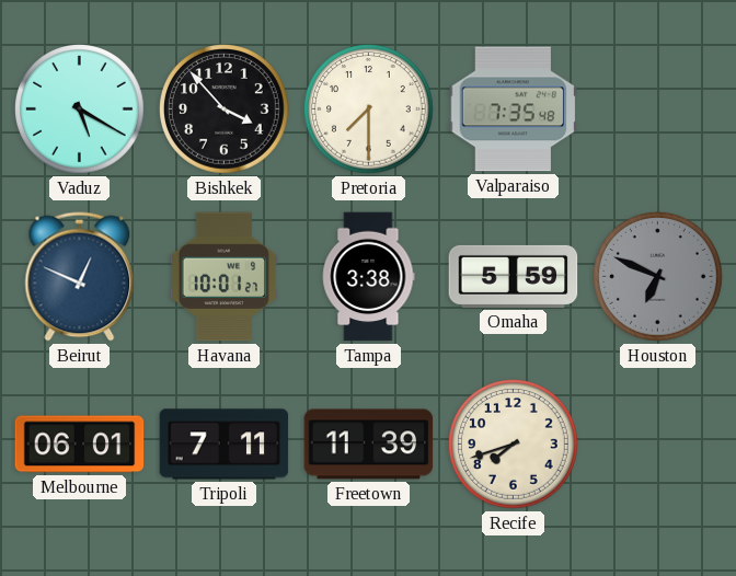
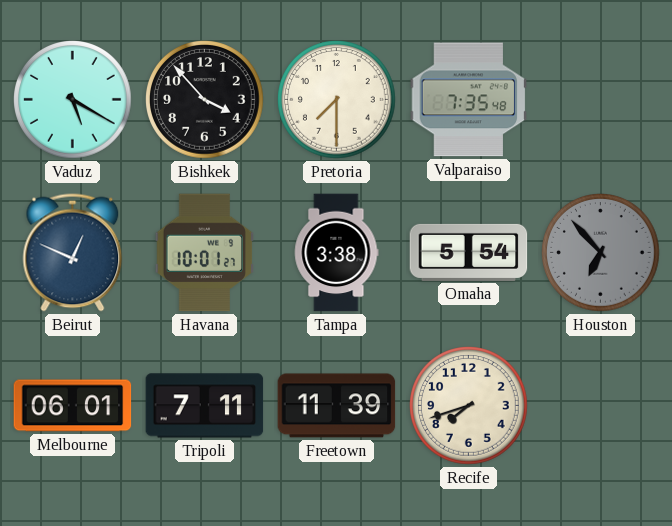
Omaha: 5:59 -> 5:54
Houston: 6:49 -> 6:53
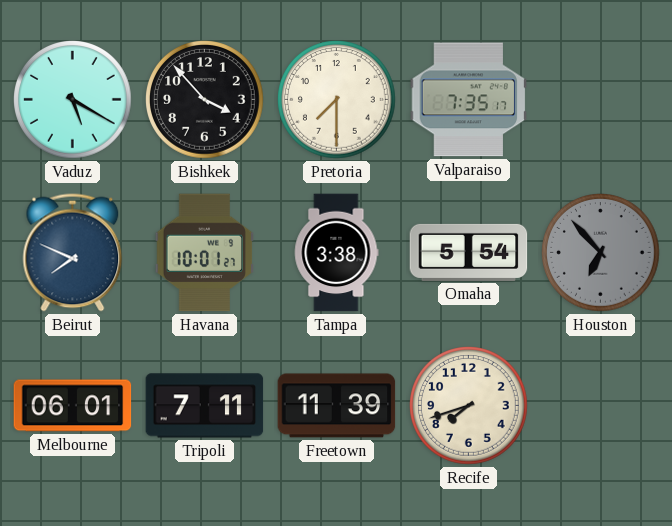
Valparaiso: 7:35:48 -> 7:35:17
Beirut: 12:49 -> 7:49
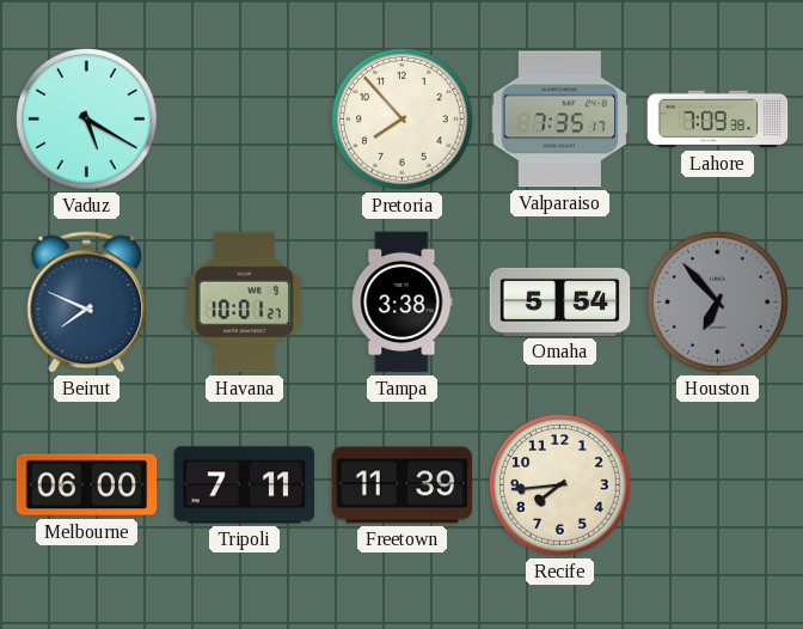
Bishkek: 3:53 -> none
Pretoria: 7:30 -> 7:53
Lahore: none -> 7:09
Melbourne: 06:01 -> 06:00
Recife: 7:42 -> 7:44
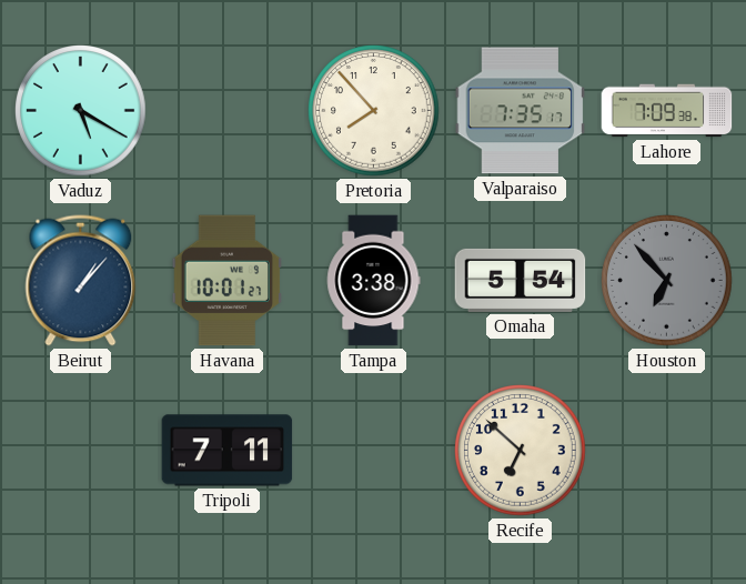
Beirut: 7:49 -> 1:07
Melbourne: 06:00 -> none
Freetown: 11:39 -> none
Recife: 7:44 -> 6:52
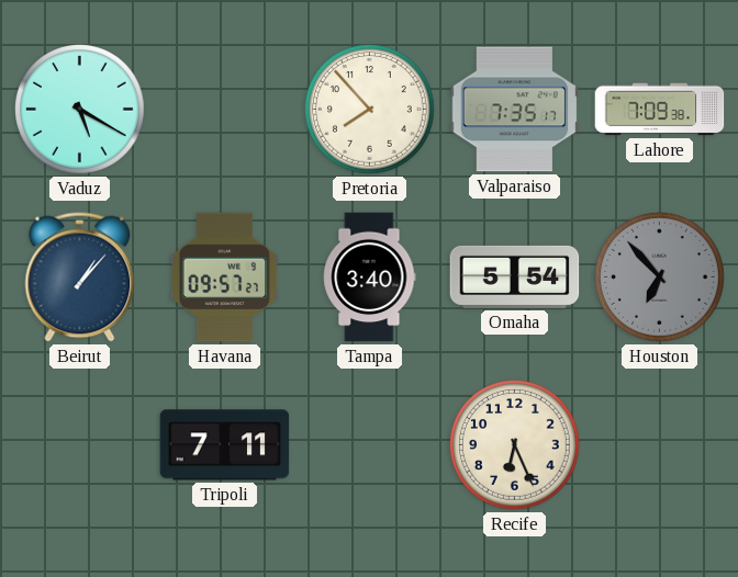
Havana: 10:01 -> 09:57
Tampa: 3:38 -> 3:40
Recife: 6:52 -> 6:26
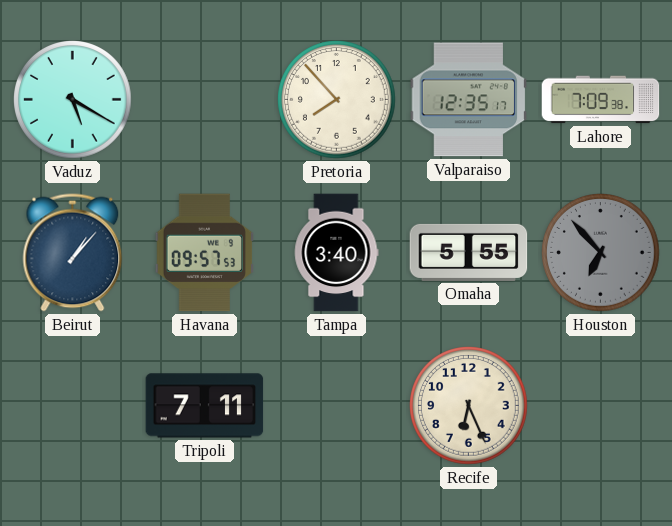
Valparaiso: 7:35 -> 12:35
Havana: 09:57:27 -> 09:57:53
Omaha: 5:54 -> 5:55
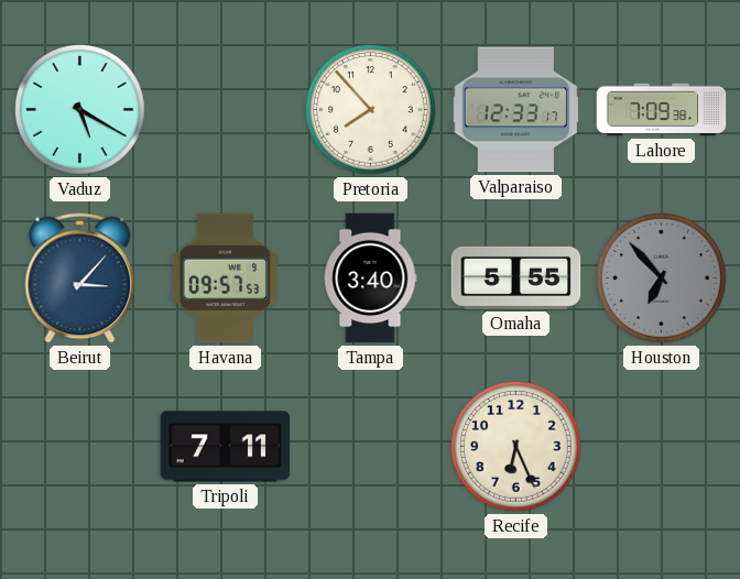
Valparaiso: 12:35 -> 12:33
Beirut: 1:07 -> 3:07
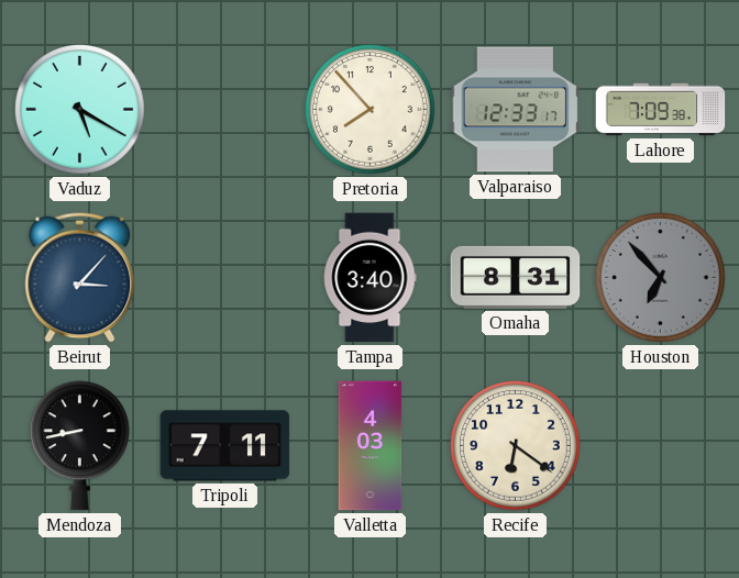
Havana: 09:57 -> none
Omaha: 5:55 -> 8:31
Mendoza: none -> 8:43
Valletta: none -> 4:03
Recife: 6:26 -> 6:21
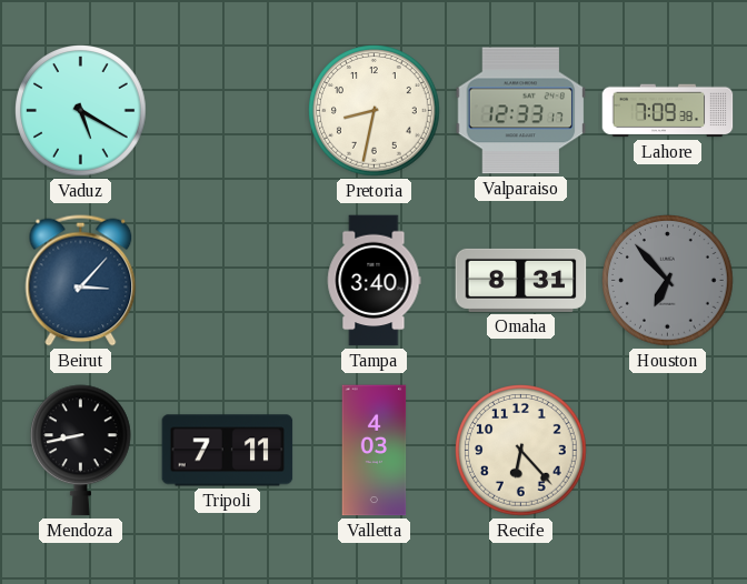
Pretoria: 7:53 -> 8:32
Recife: 6:21 -> 6:23
